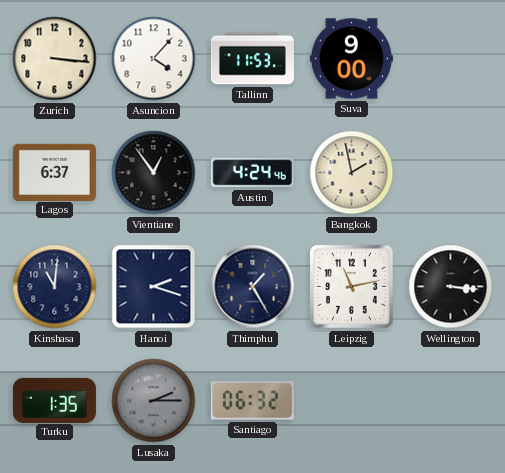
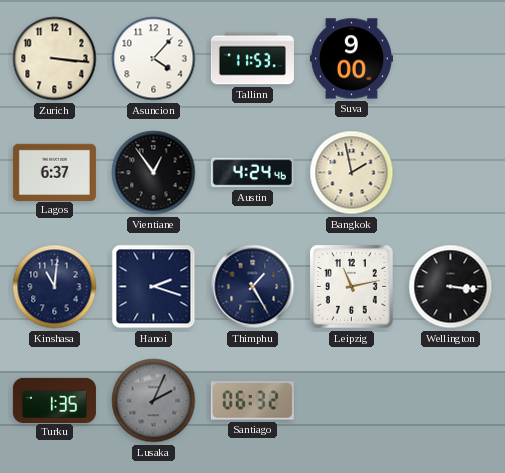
Lusaka: 2:15 -> 2:04
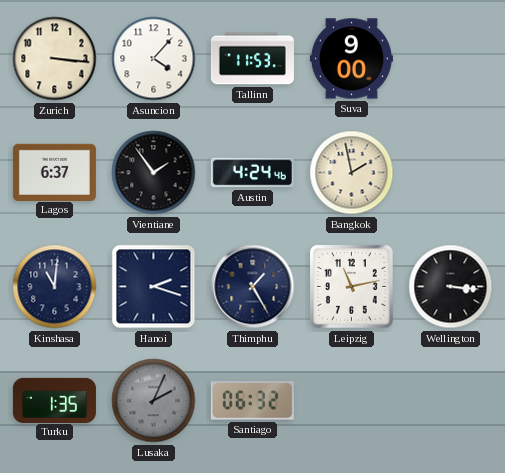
Vientiane: 12:54 -> 1:54
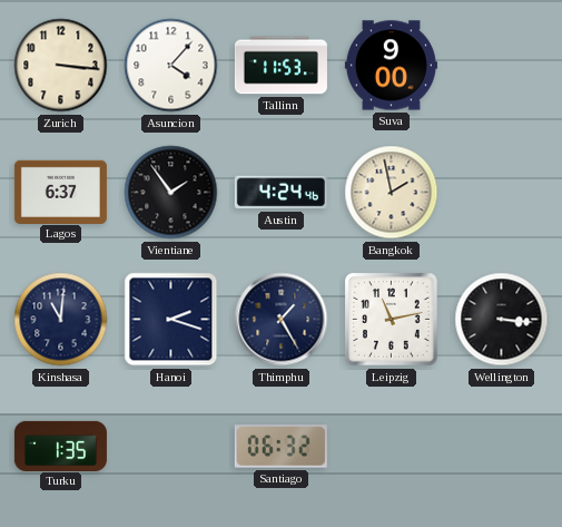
Lusaka: 2:04 -> none
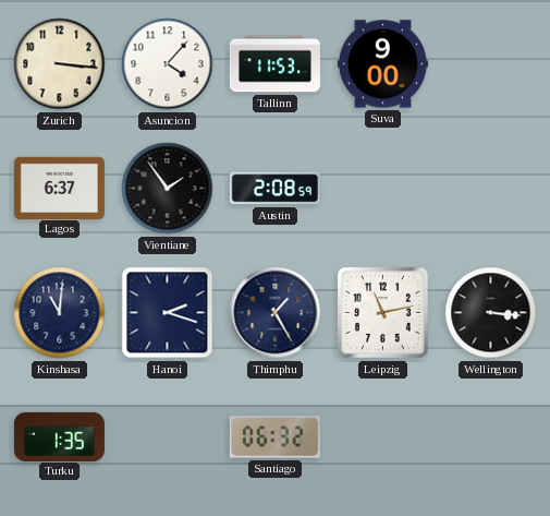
Austin: 4:24 -> 2:08
Bangkok: 1:58 -> none
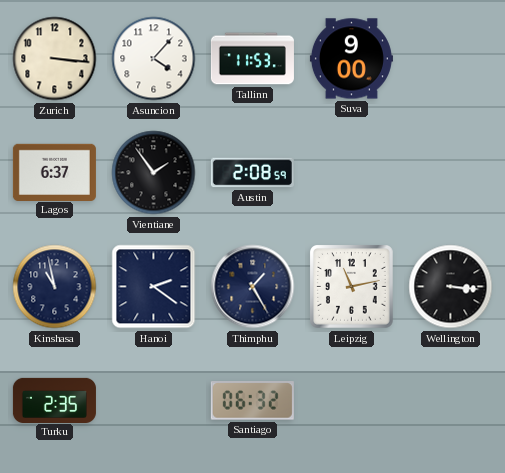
Kinshasa: 11:01 -> 10:58
Hanoi: 2:18 -> 2:21
Turku: 1:35 -> 2:35
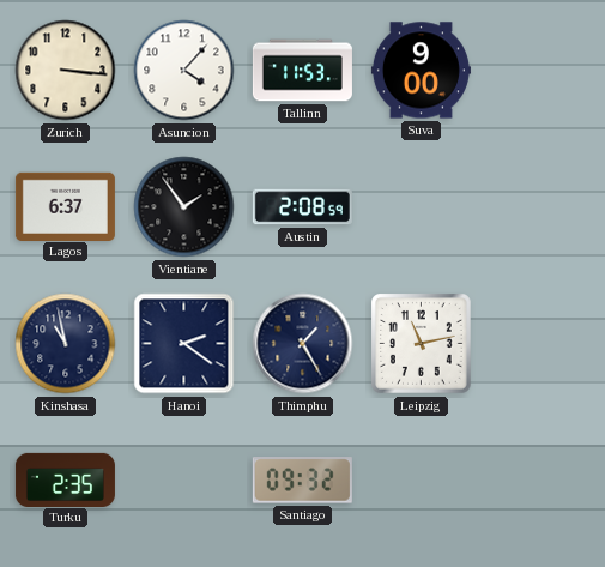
Wellington: 3:16 -> none
Santiago: 06:32 -> 09:32
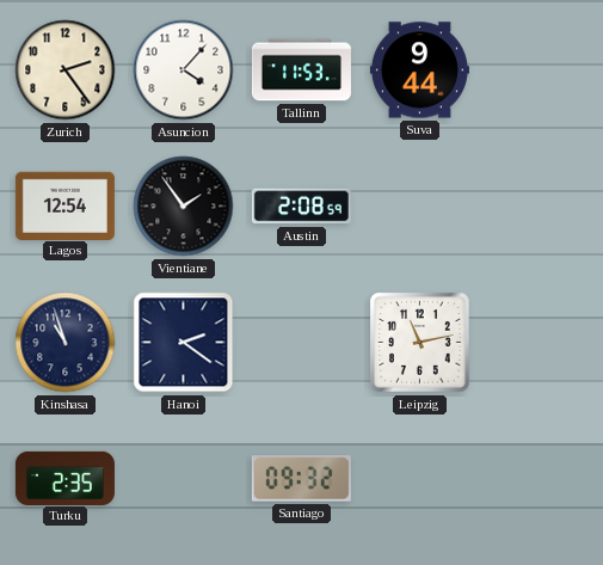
Zurich: 3:16 -> 2:24
Suva: 9:00 -> 9:44
Lagos: 6:37 -> 12:54
Kinshasa: 10:58 -> 10:57
Thimphu: 1:25 -> none
